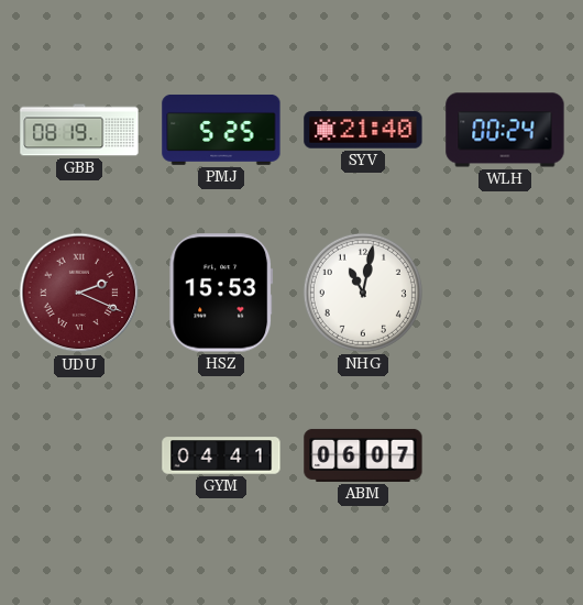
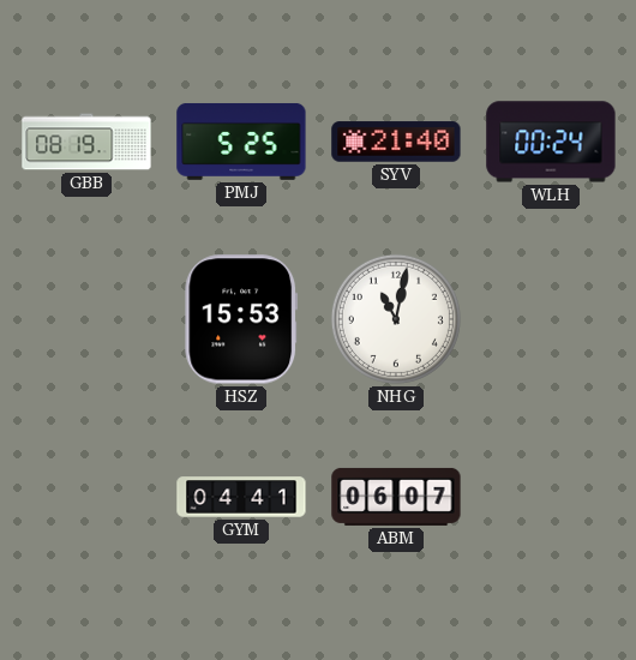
UDU: 2:19 -> none
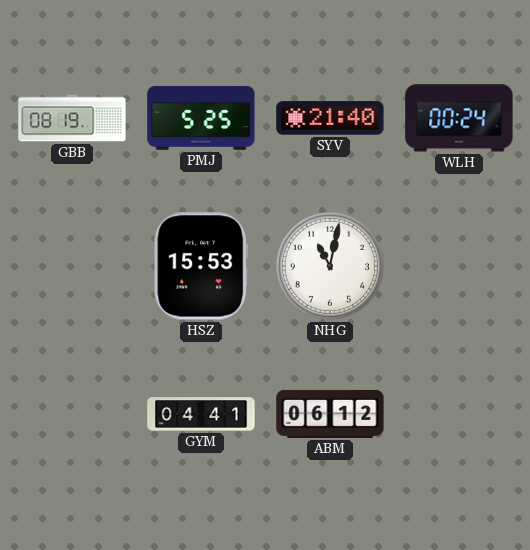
ABM: 06:07 -> 06:12
